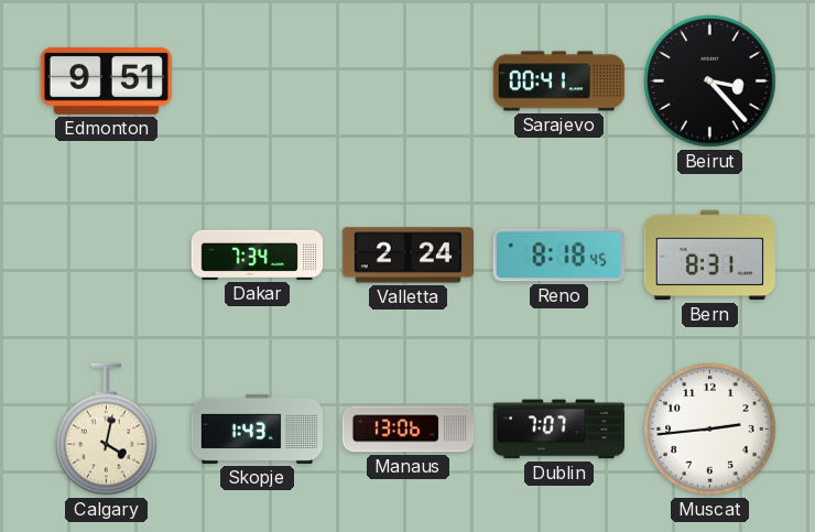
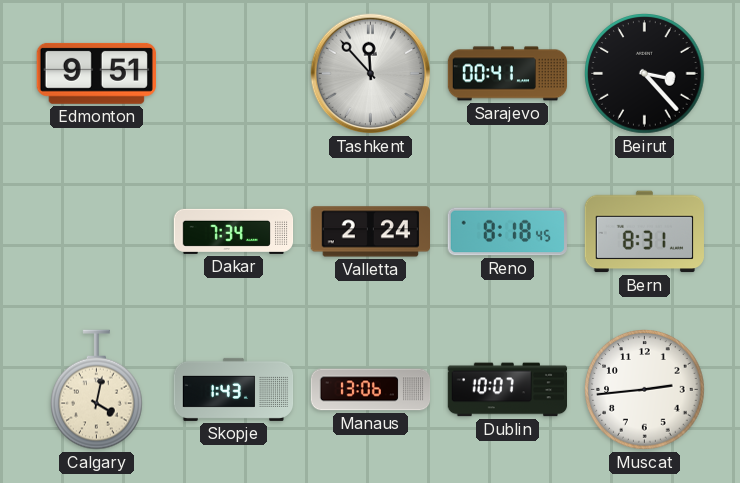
Tashkent: none -> 11:53
Dublin: 7:07 -> 10:07
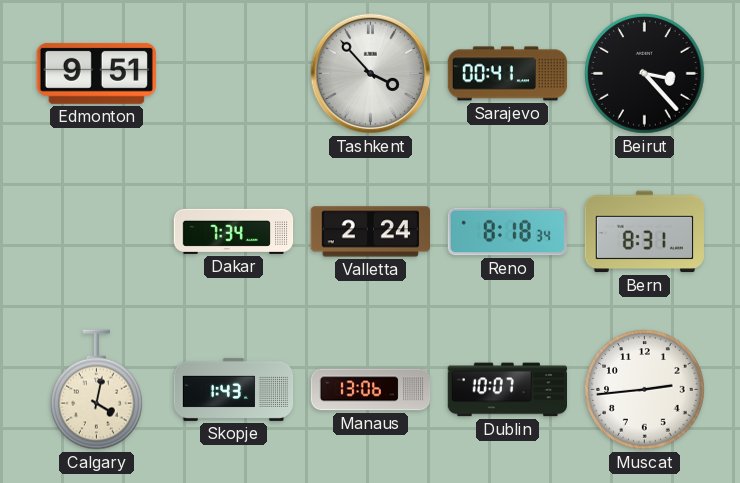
Tashkent: 11:53 -> 3:53
Reno: 8:18:45 -> 8:18:34
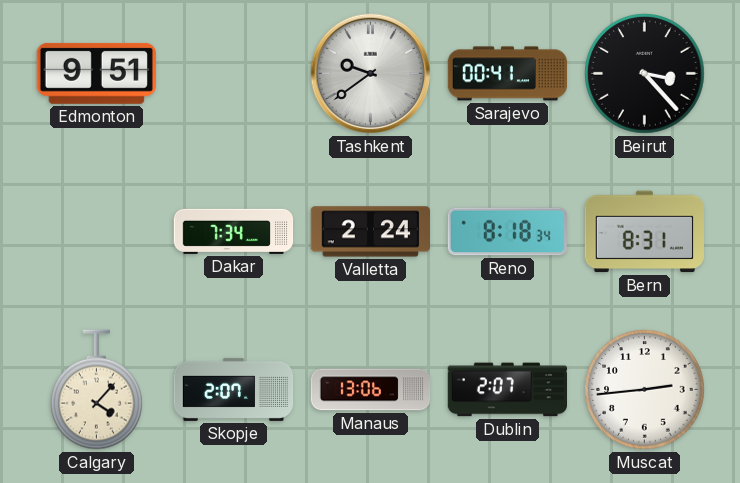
Tashkent: 3:53 -> 9:39
Calgary: 4:02 -> 4:07
Skopje: 1:43 -> 2:07
Dublin: 10:07 -> 2:07
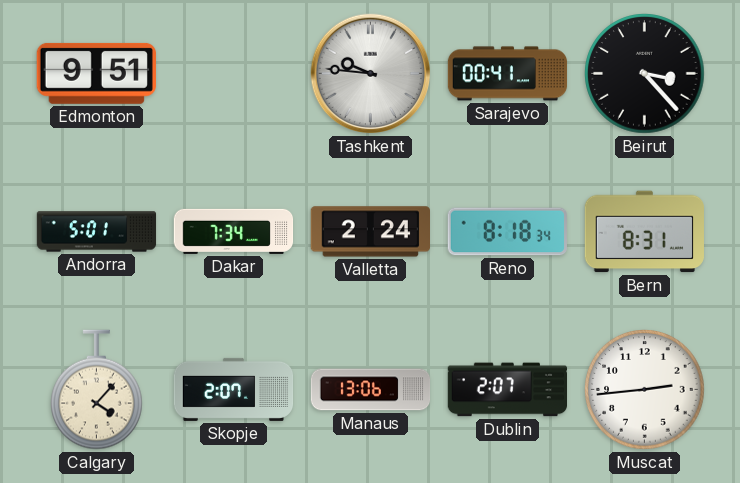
Tashkent: 9:39 -> 9:46
Andorra: none -> 5:01
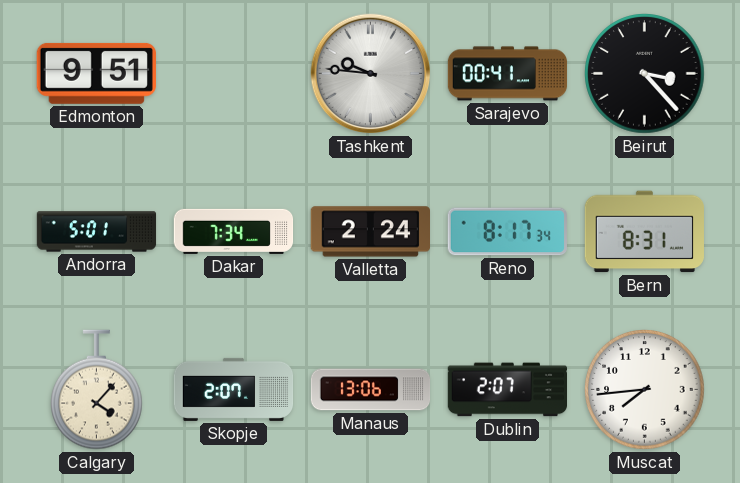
Reno: 8:18 -> 8:17
Muscat: 2:44 -> 7:44
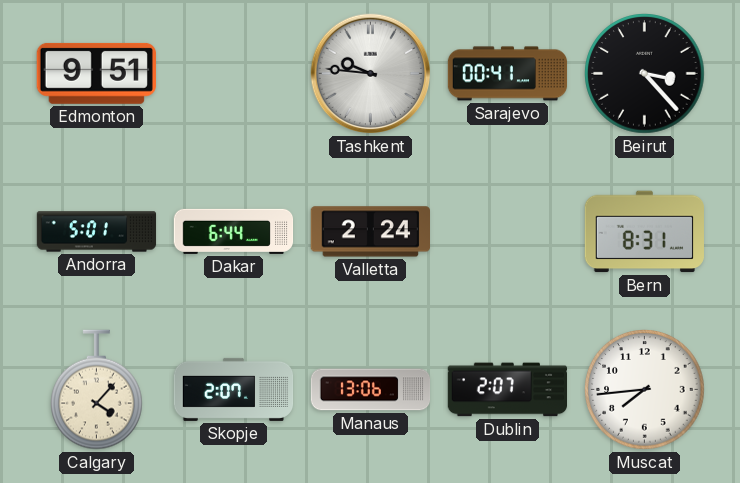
Dakar: 7:34 -> 6:44
Reno: 8:17 -> none
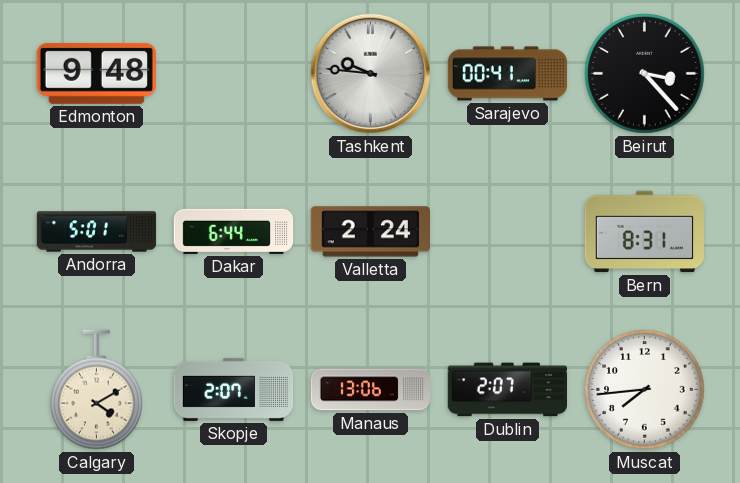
Edmonton: 9:51 -> 9:48
Calgary: 4:07 -> 4:10
